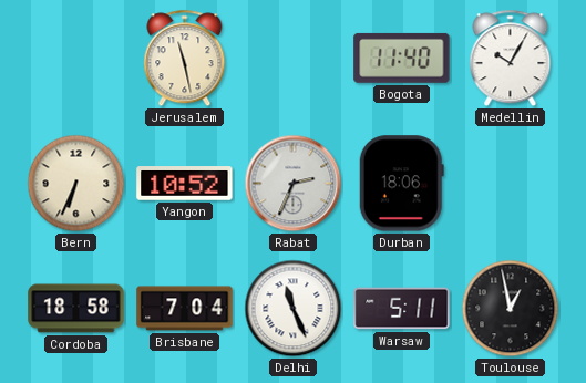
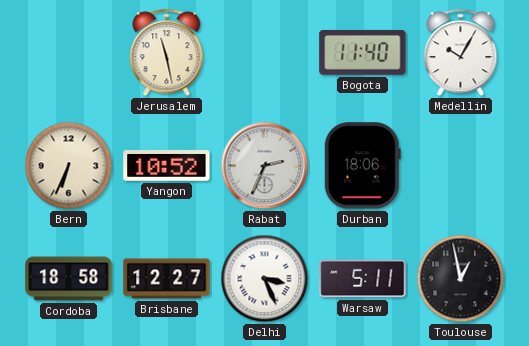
Brisbane: 7:04 -> 12:27
Delhi: 11:26 -> 3:26
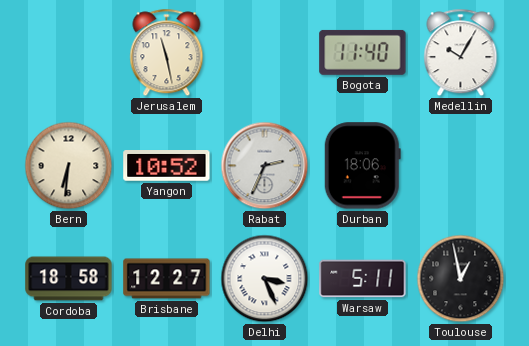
Bern: 6:34 -> 6:31
